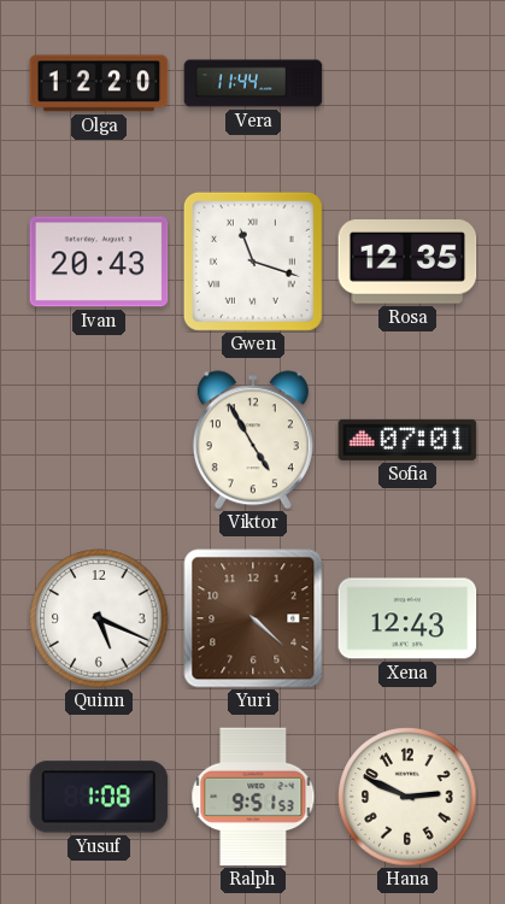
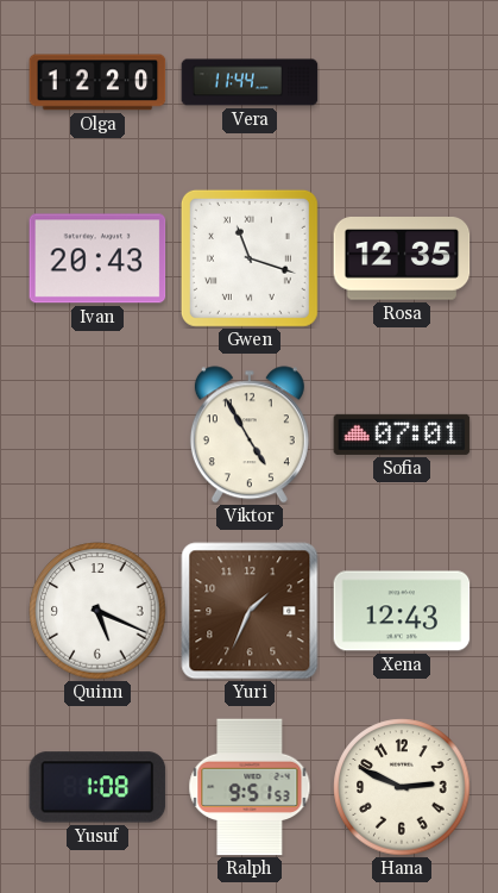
Yuri: 4:22 -> 1:34
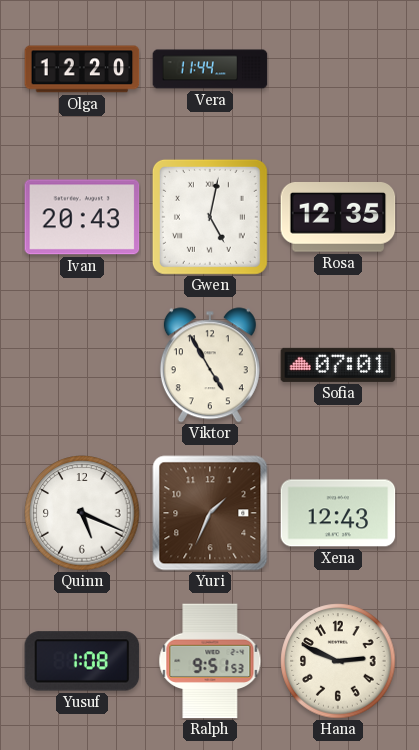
Gwen: 11:18 -> 5:02
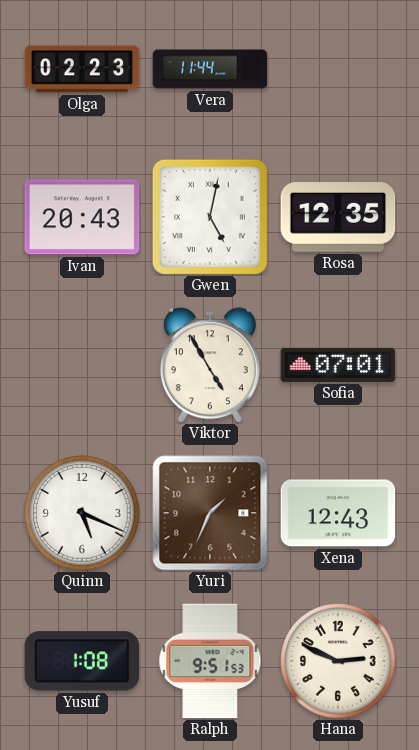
Olga: 12:20 -> 02:23
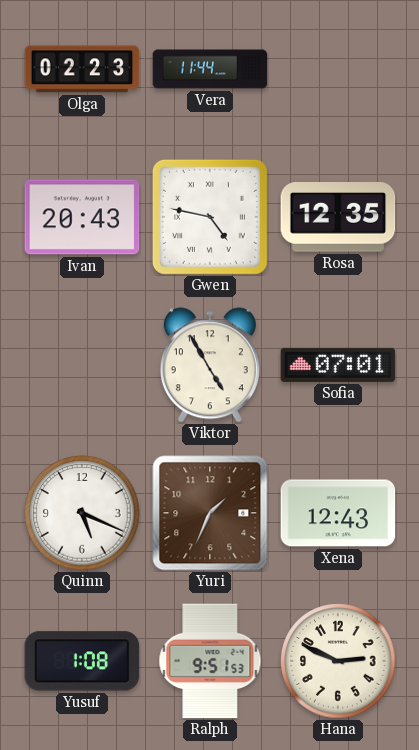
Gwen: 5:02 -> 4:47
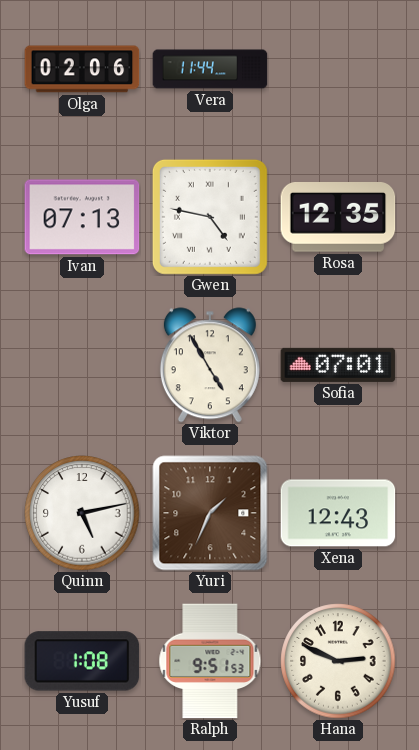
Olga: 02:23 -> 02:06
Ivan: 20:43 -> 07:13
Quinn: 5:19 -> 5:13
